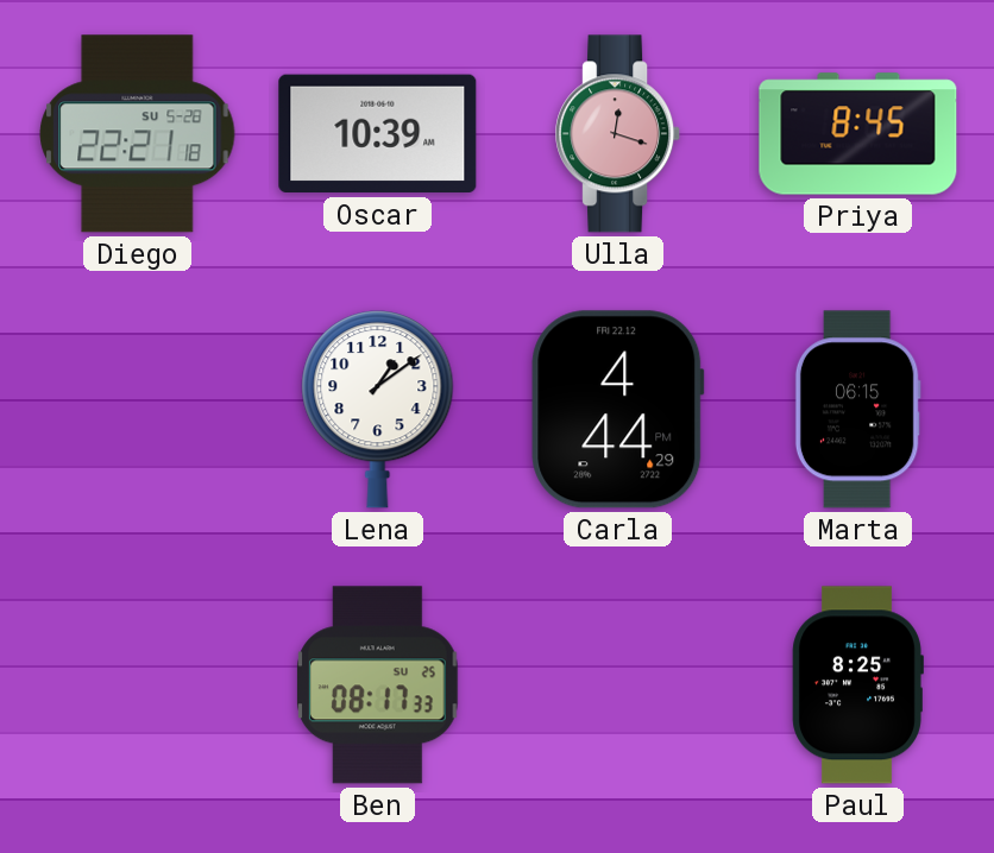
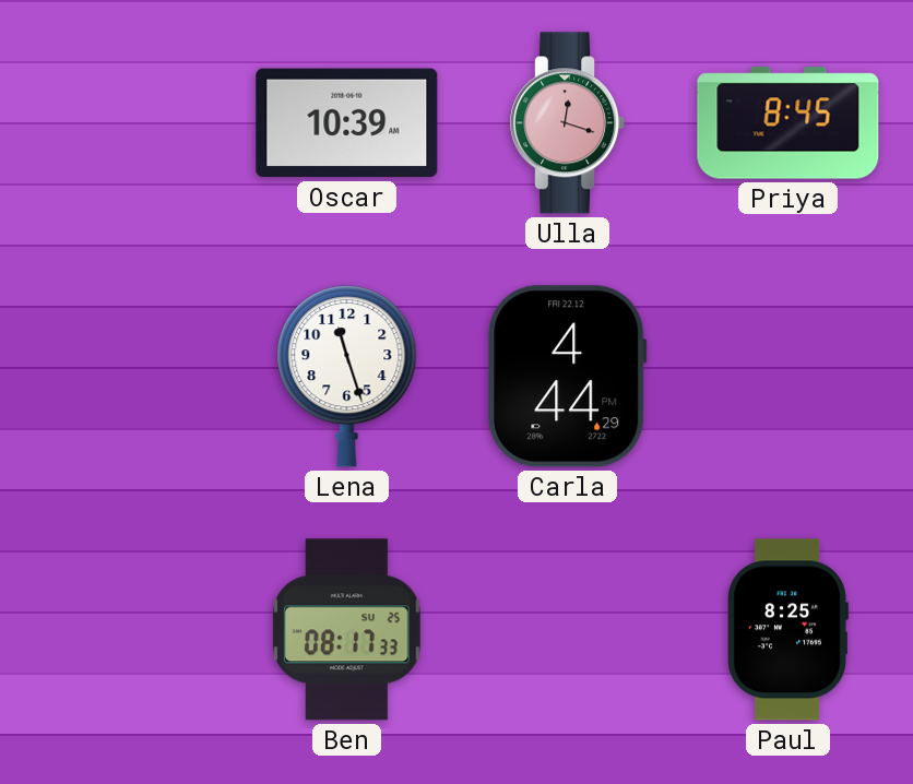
Diego: 22:21 -> none
Lena: 1:09 -> 11:27
Marta: 06:15 -> none
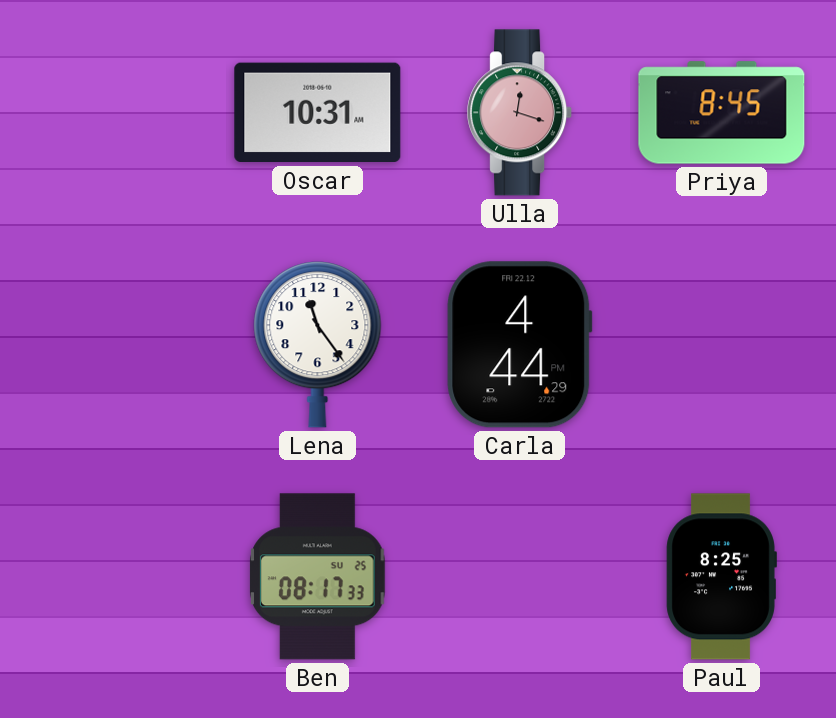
Oscar: 10:39 -> 10:31
Lena: 11:27 -> 11:24
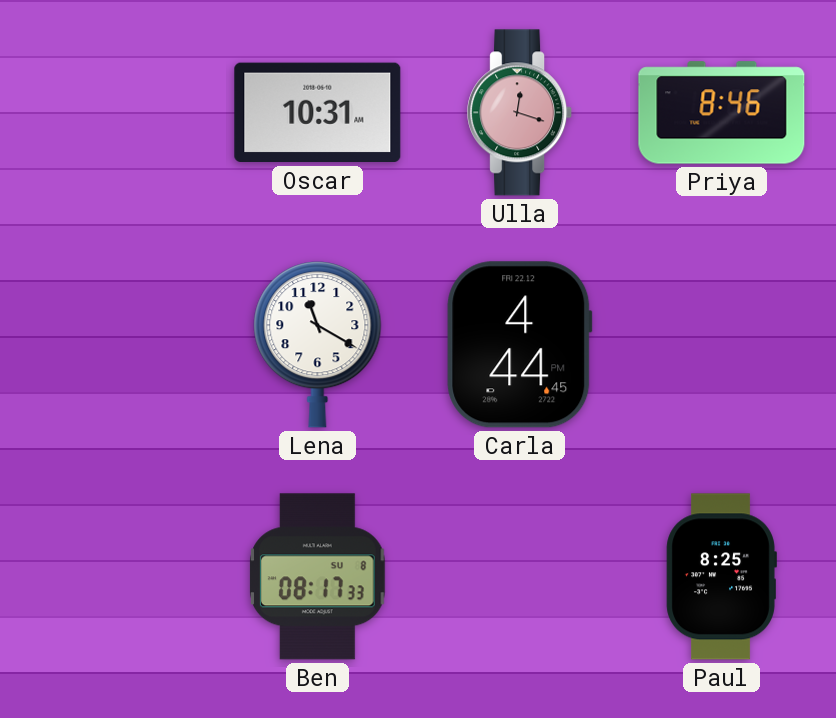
Priya: 8:45 -> 8:46
Lena: 11:24 -> 11:20
Carla: 4:44:29 PM -> 4:44:45 PM
Ben date: SU 25 -> SU 8
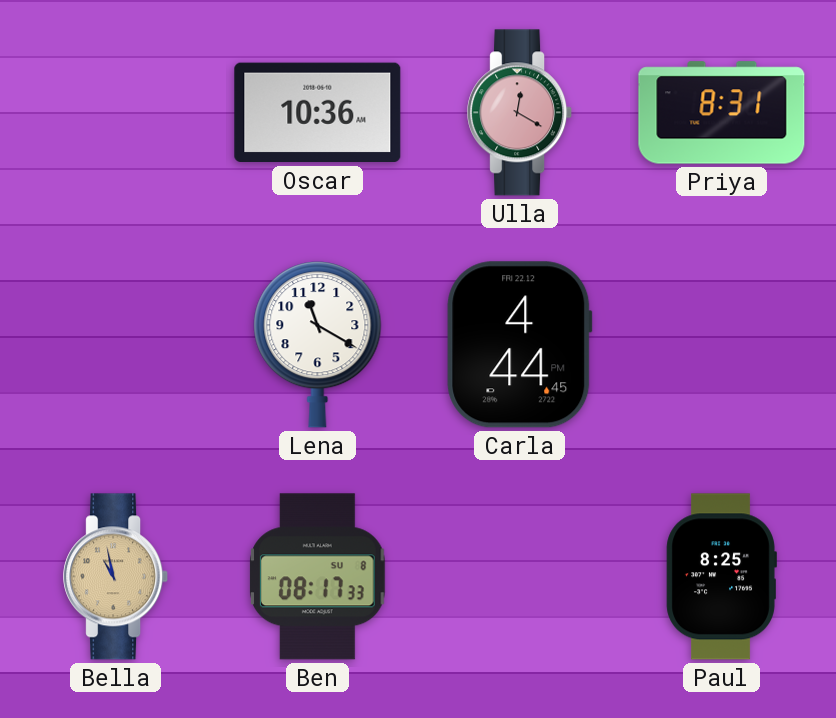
Oscar: 10:31 -> 10:36
Ulla: 12:18 -> 12:20
Priya: 8:46 -> 8:31
Bella: none -> 10:58
